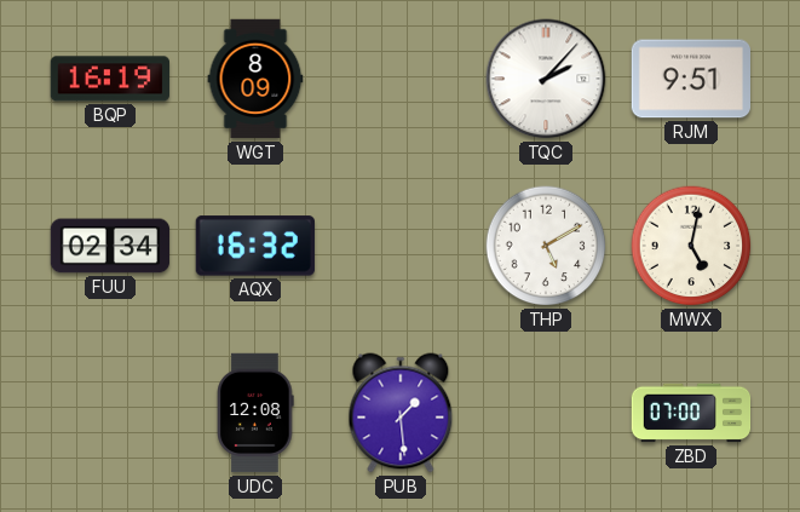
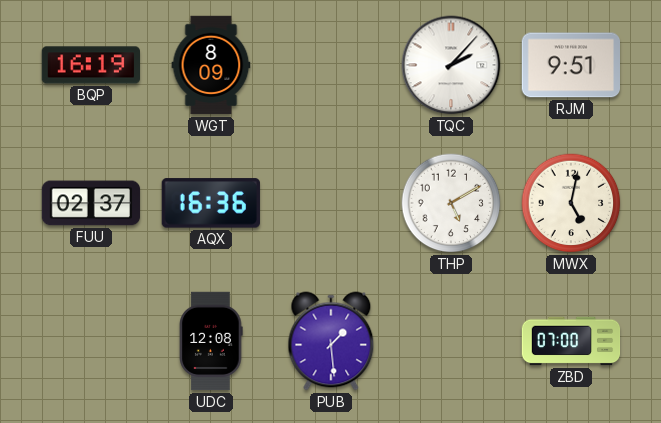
FUU: 02:34 -> 02:37
AQX: 16:32 -> 16:36
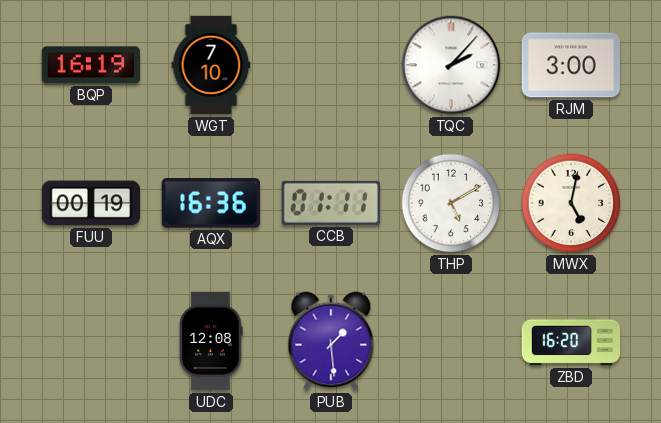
WGT: 8:09 -> 7:10
RJM: 9:51 -> 3:00
FUU: 02:37 -> 00:19
CCB: none -> 01:11
ZBD: 07:00 -> 16:20
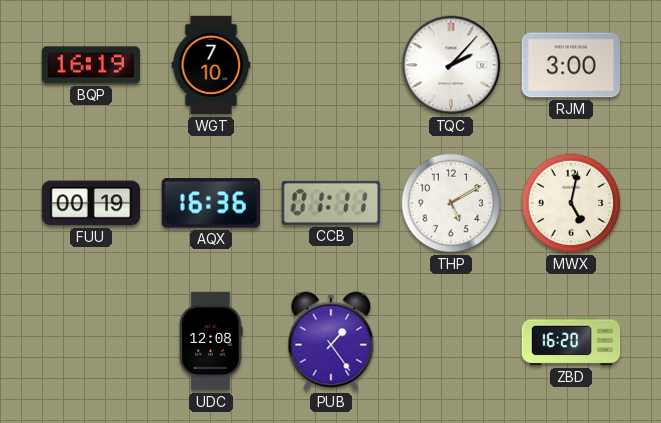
PUB: 1:29 -> 1:24
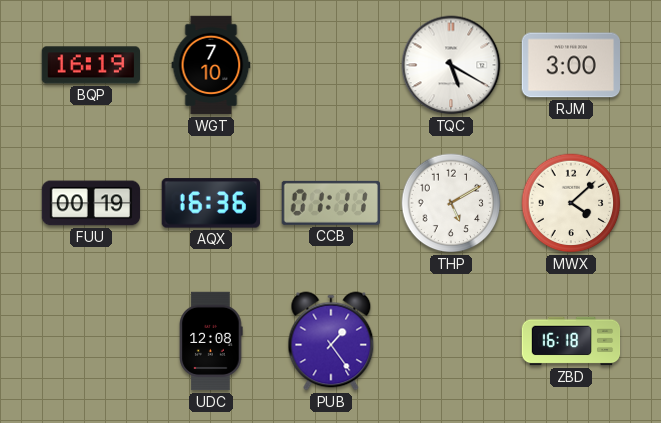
TQC: 2:07 -> 5:20
MWX: 5:02 -> 4:08
ZBD: 16:20 -> 16:18
